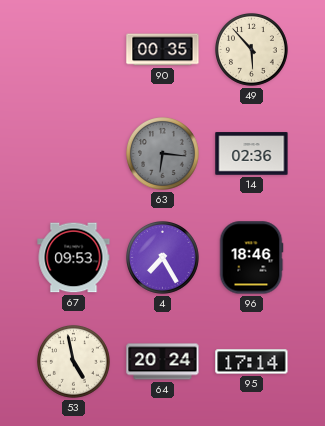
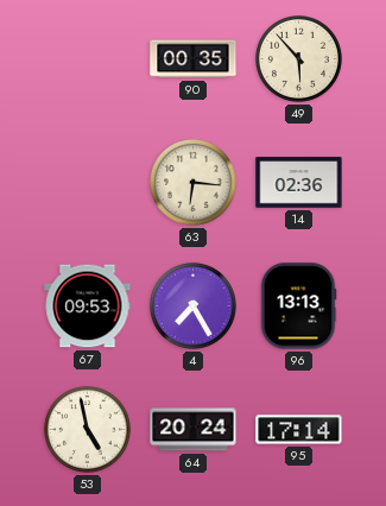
63 dial: grey -> cream
96: 18:46 -> 13:13
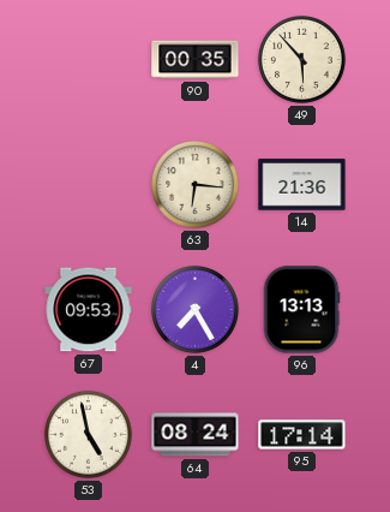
14: 02:36 -> 21:36
64: 20:24 -> 08:24
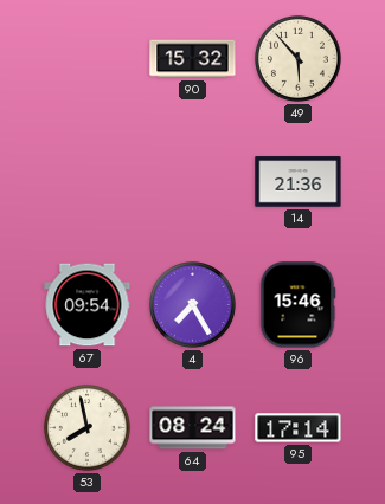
90: 00:35 -> 15:32
63: 6:16 -> none
67: 09:53 -> 09:54
96: 13:13 -> 15:46
53: 4:58 -> 7:58
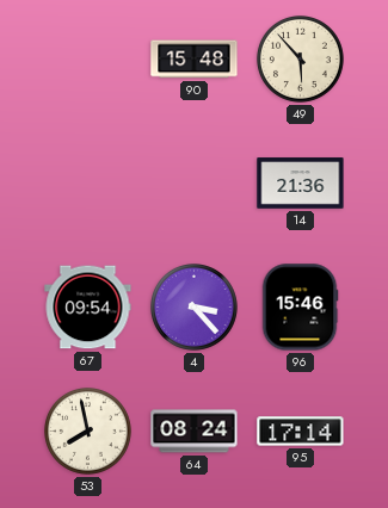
90: 15:32 -> 15:48
4: 7:25 -> 3:23
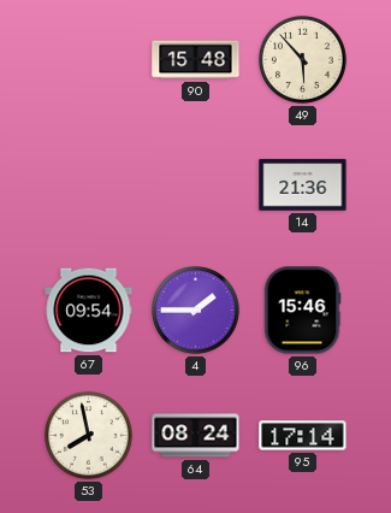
4: 3:23 -> 1:45
